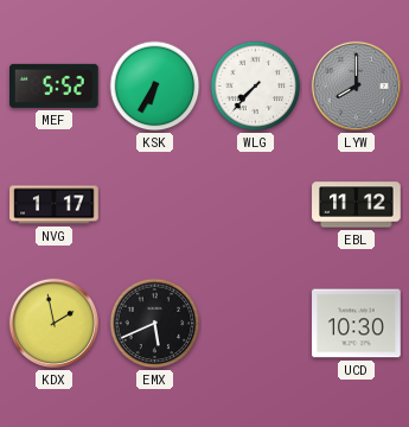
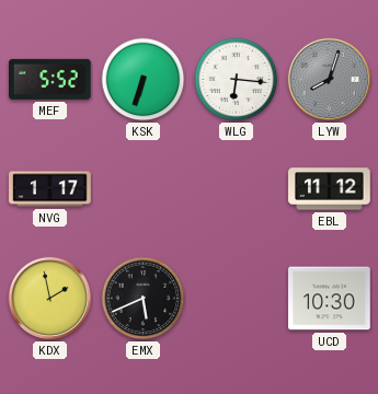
KSK: 6:35 -> 6:33
WLG: 7:37 -> 6:16
LYW: 8:00 -> 8:03
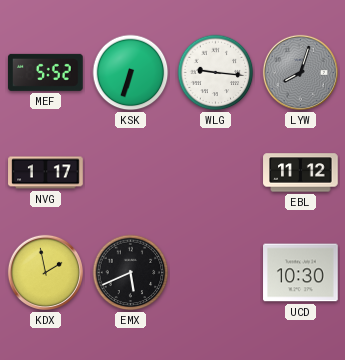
WLG: 6:16 -> 9:16
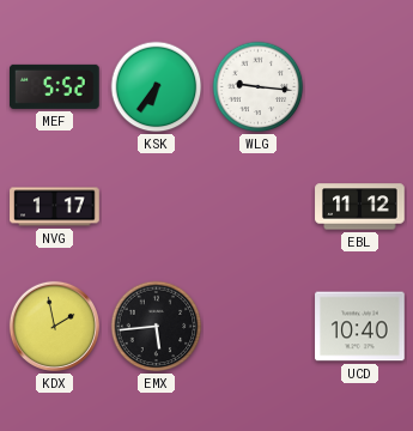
KSK: 6:33 -> 6:36
LYW: 8:03 -> none
EMX: 5:41 -> 5:44
UCD: 10:30 -> 10:40
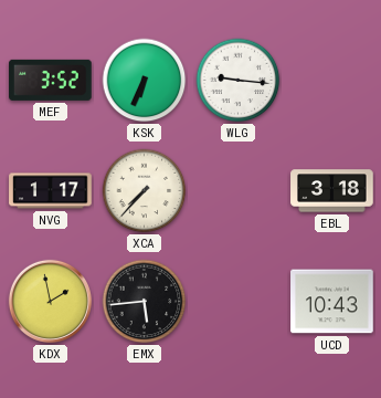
MEF: 5:52 -> 3:52
KSK: 6:36 -> 6:34
XCA: none -> 7:37
EBL: 11:12 -> 3:18
UCD: 10:40 -> 10:43
